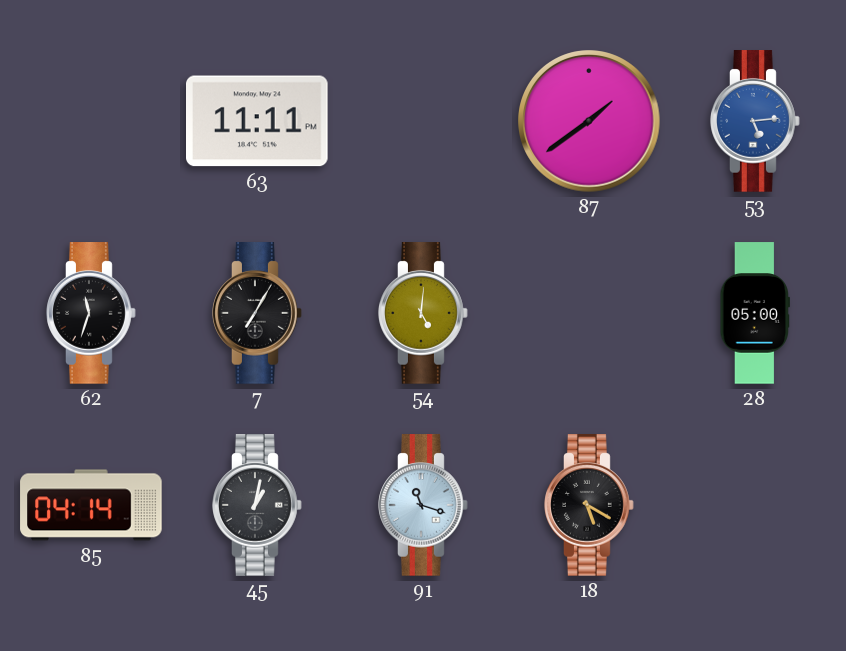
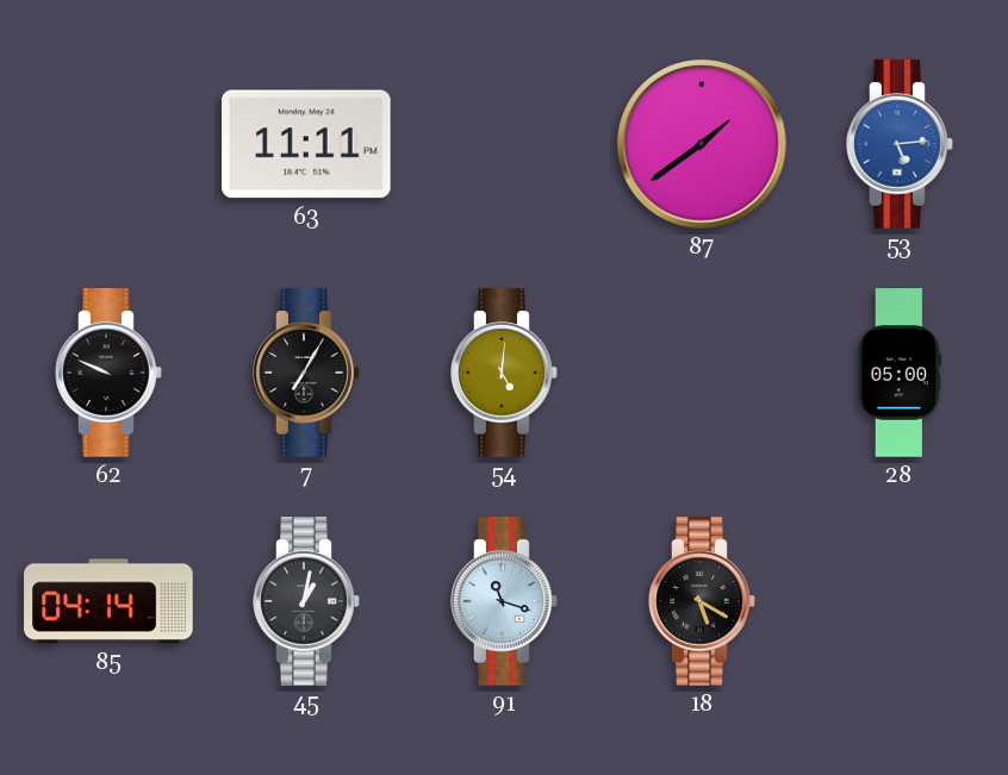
62: 11:33 -> 9:49
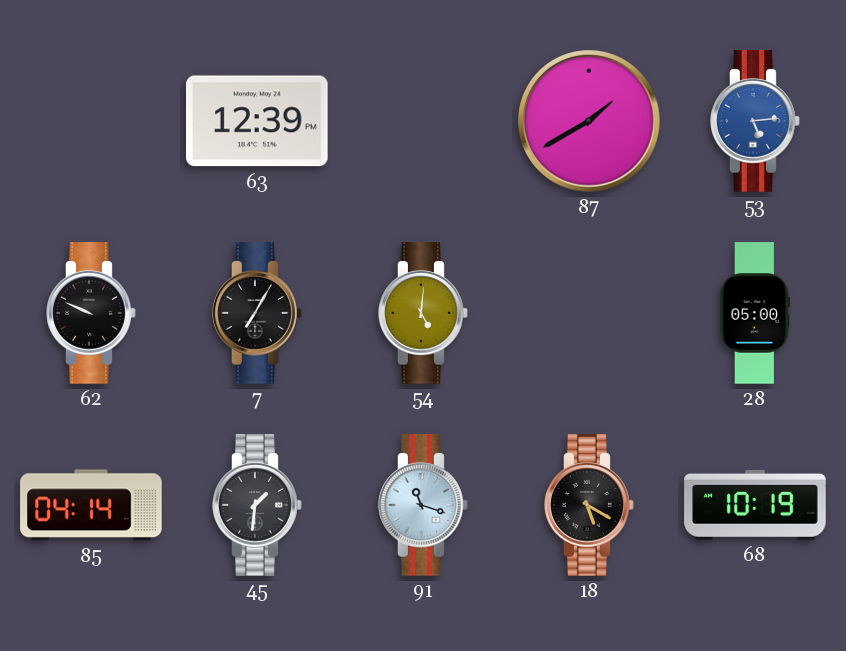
63: 11:11 -> 12:39
87: 1:39 -> 1:40
45: 1:02 -> 1:31
68: none -> 10:19
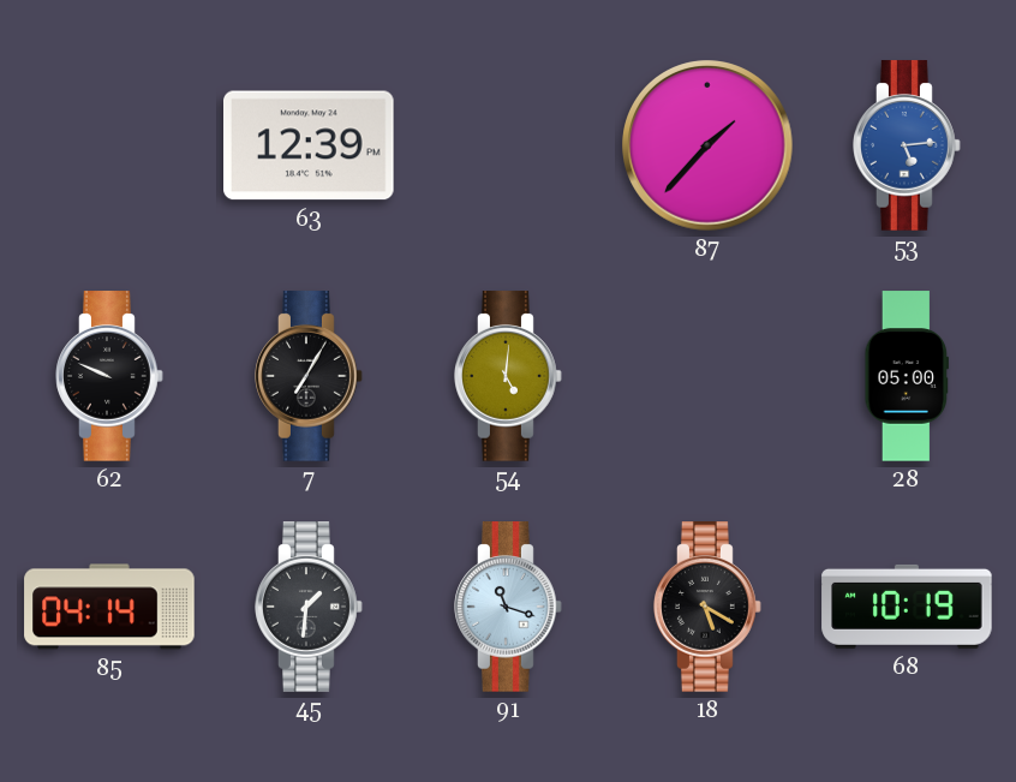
87: 1:40 -> 1:37
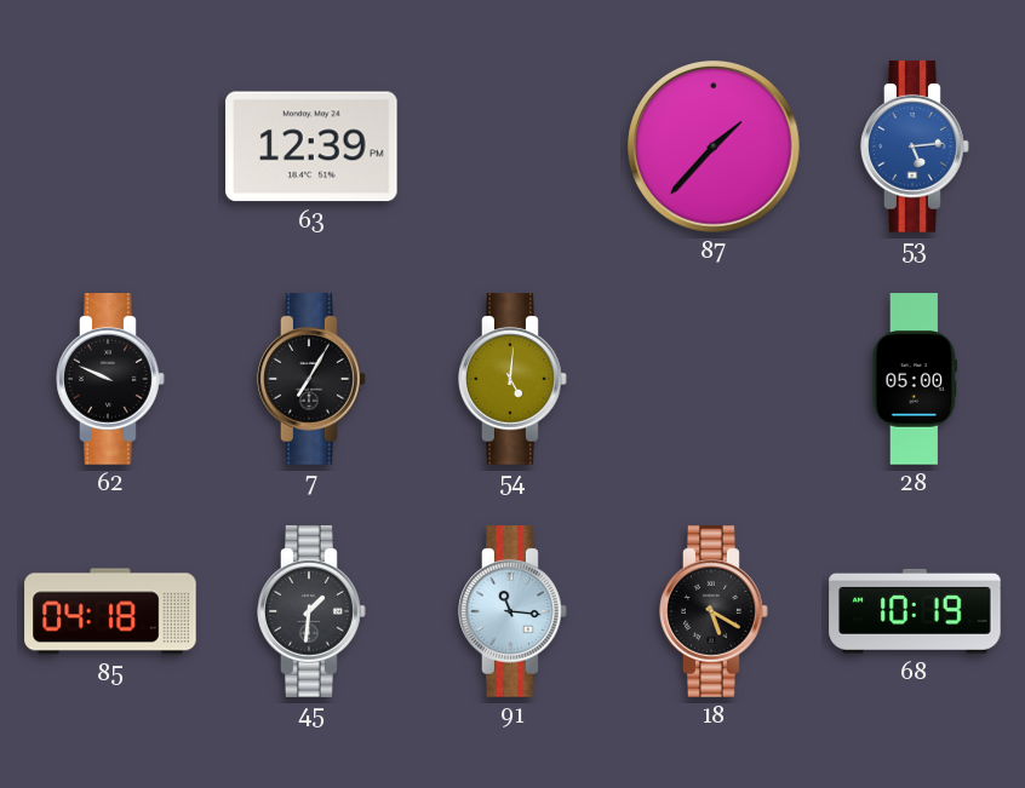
85: 04:14 -> 04:18
91: 11:18 -> 11:16
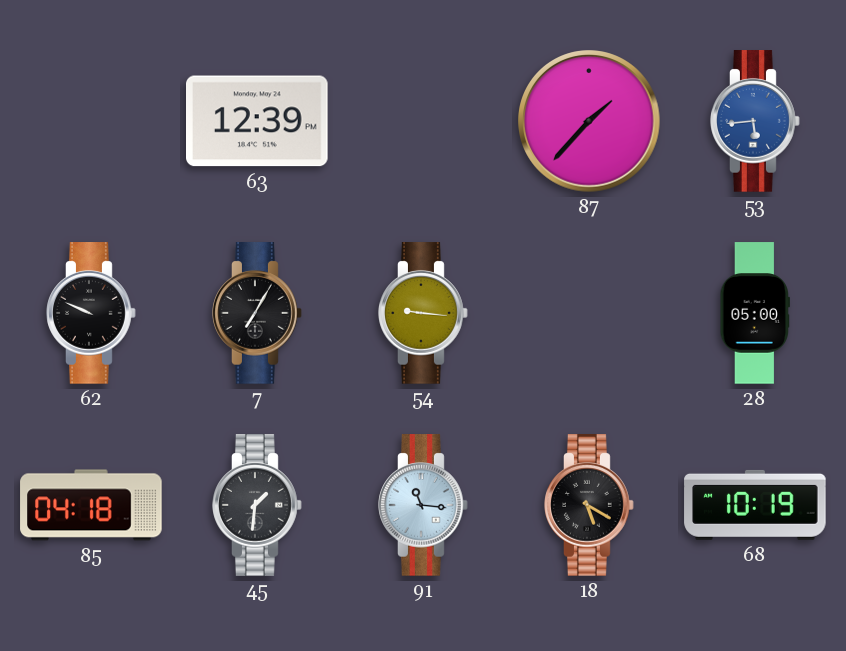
53: 5:14 -> 5:44
54: 5:01 -> 9:16
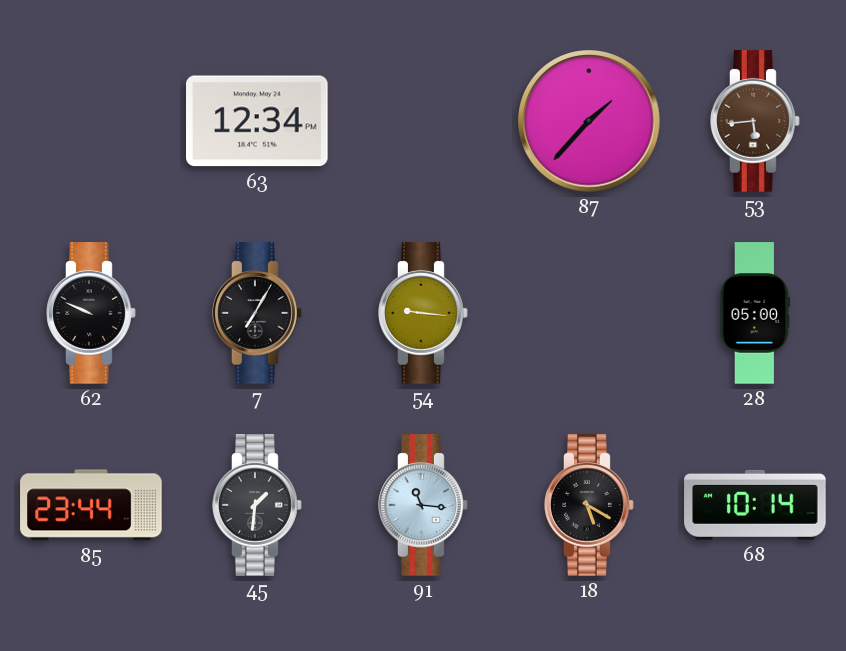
63: 12:39 -> 12:34
53 dial: blue -> brown
85: 04:18 -> 23:44
68: 10:19 -> 10:14
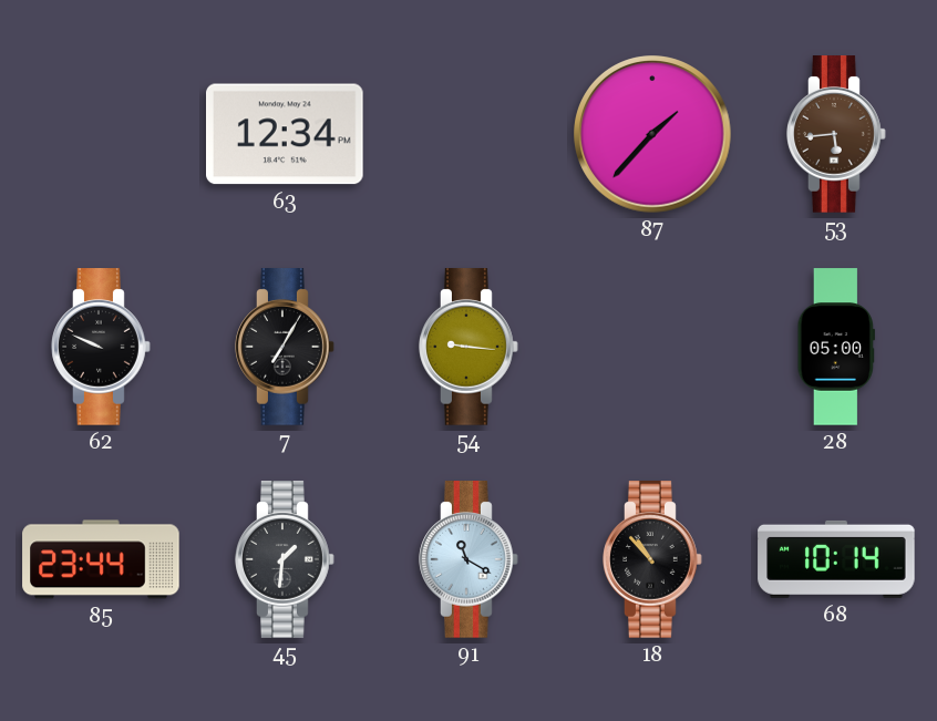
91: 11:16 -> 11:20
18: 5:20 -> 10:53
